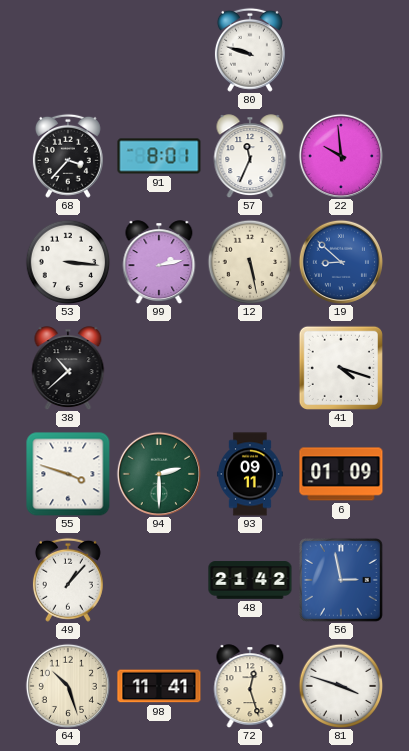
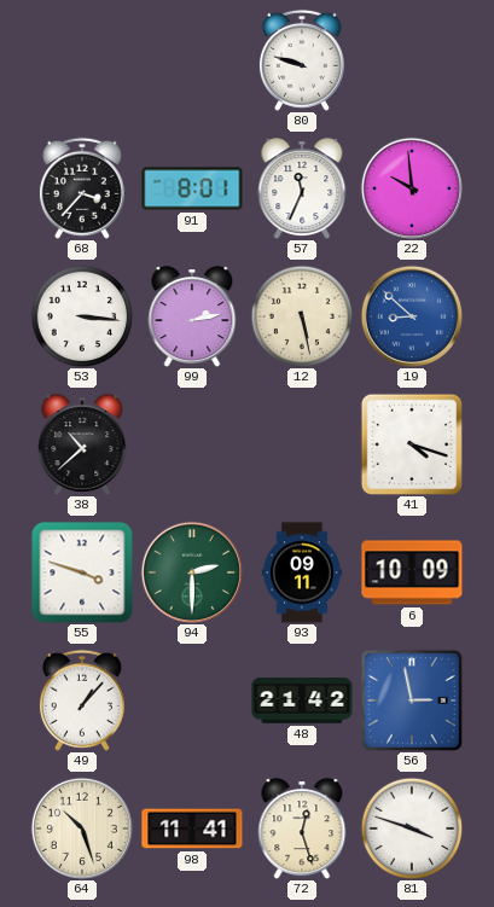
6: 01:09 -> 10:09
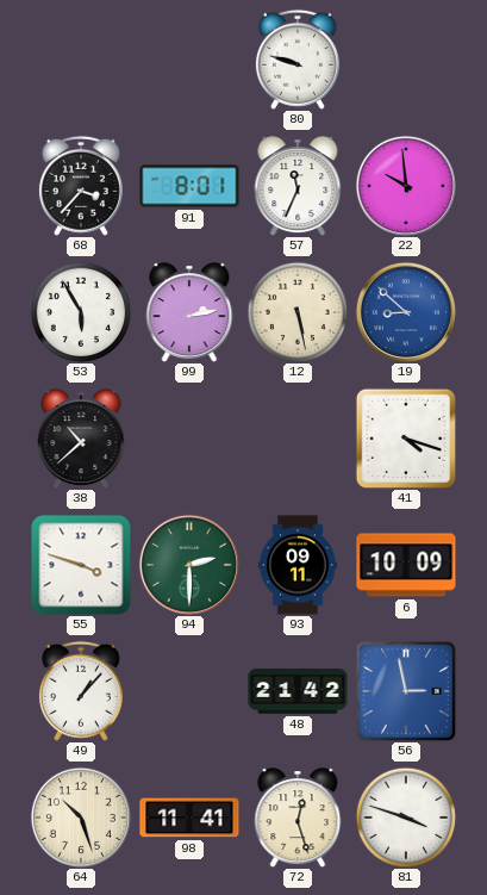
53: 3:16 -> 5:55
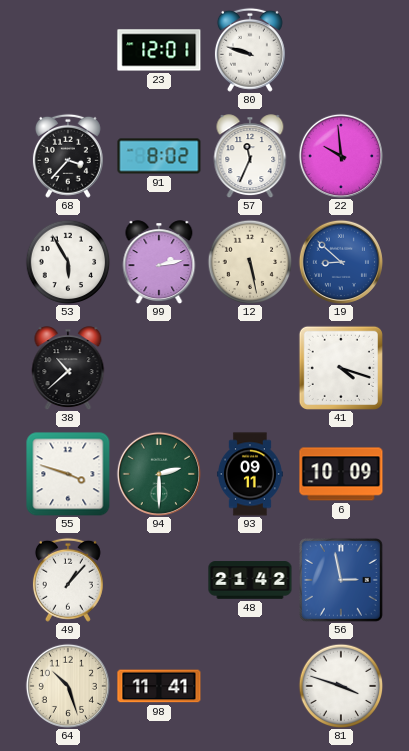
23: none -> 12:01
91: 8:01 -> 8:02
72: 12:27 -> none
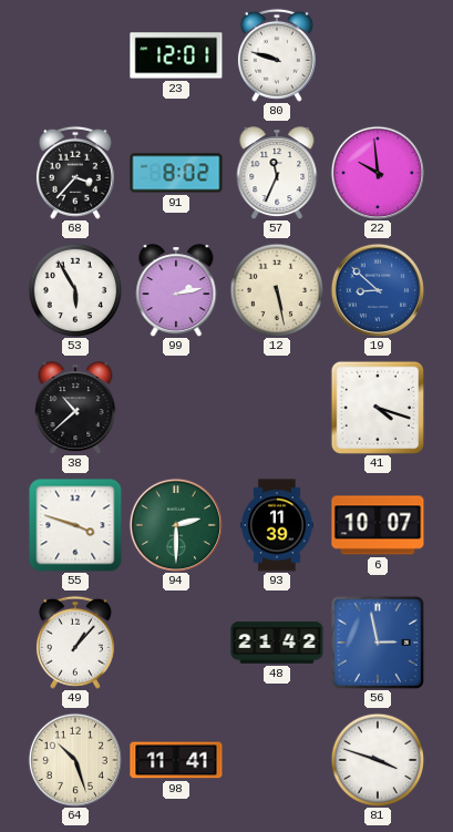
93: 09:11 -> 11:39
6: 10:09 -> 10:07
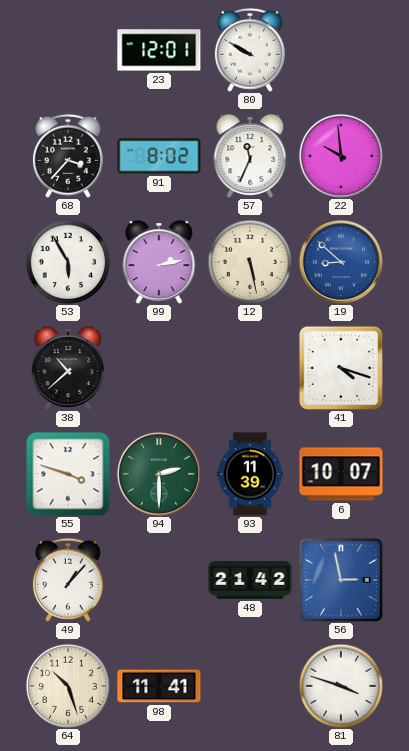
80: 9:48 -> 9:50
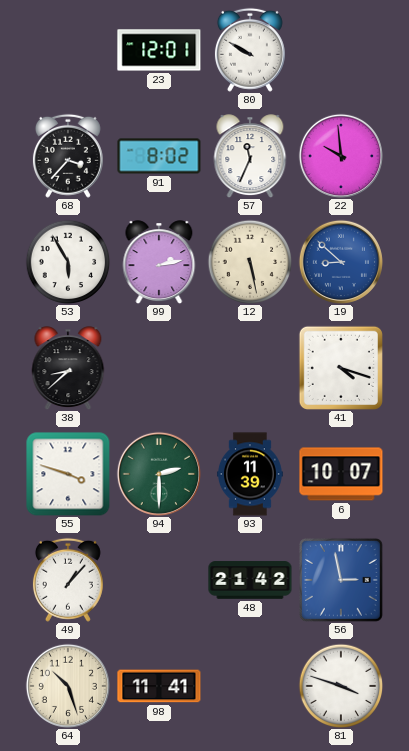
38: 10:38 -> 8:38
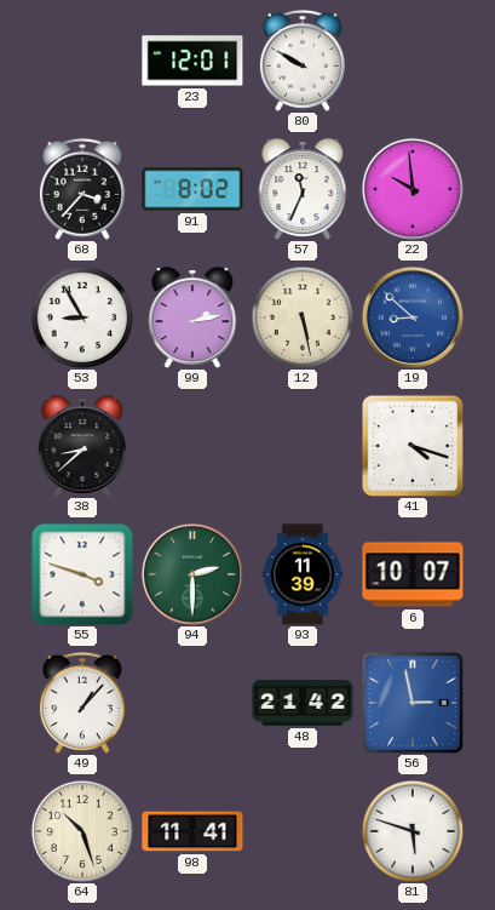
53: 5:55 -> 8:55
81: 3:48 -> 5:48
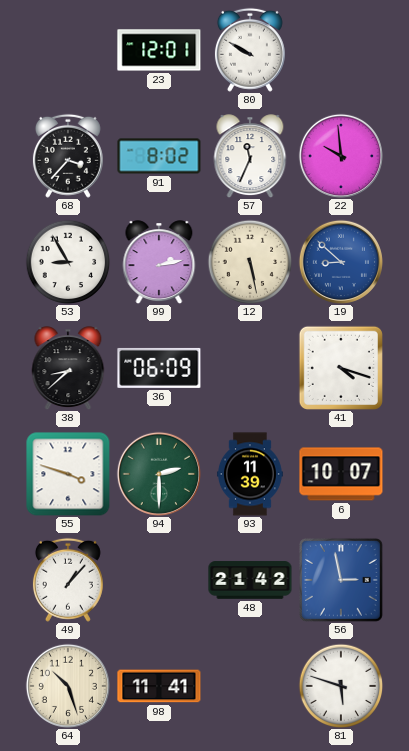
36: none -> 06:09
